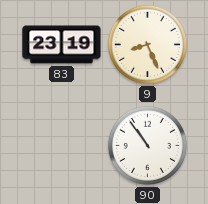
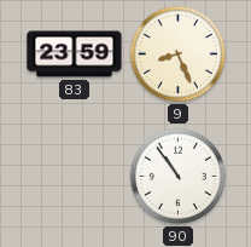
83: 23:19 -> 23:59
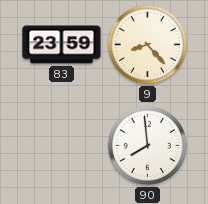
9: 8:26 -> 8:23
90: 10:54 -> 7:59
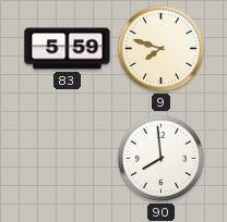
83: 23:59 -> 5:59
9: 8:23 -> 7:48
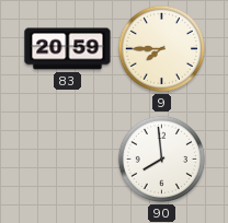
83: 5:59 -> 20:59
9: 7:48 -> 7:45
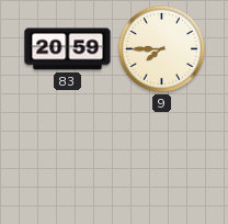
90: 7:59 -> none
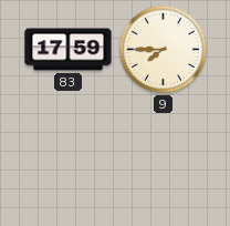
83: 20:59 -> 17:59
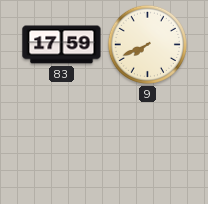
9: 7:45 -> 7:41
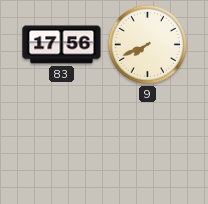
83: 17:59 -> 17:56
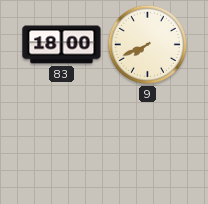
83: 17:56 -> 18:00
